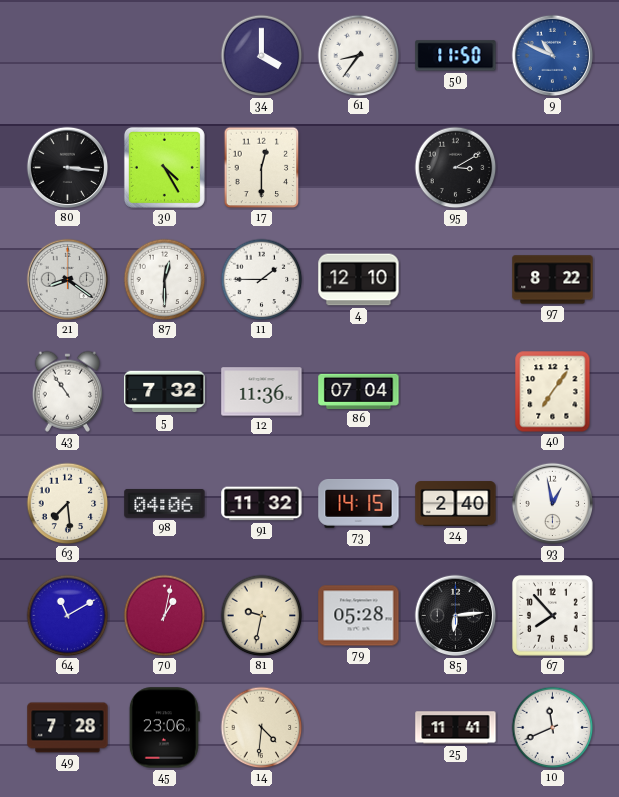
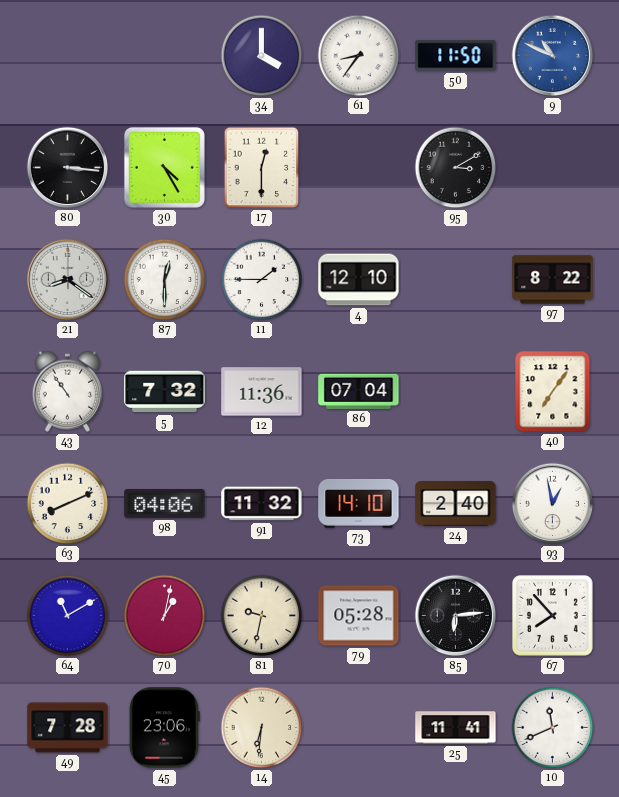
63: 7:29 -> 8:11
73: 14:15 -> 14:10
14: 4:31 -> 6:31
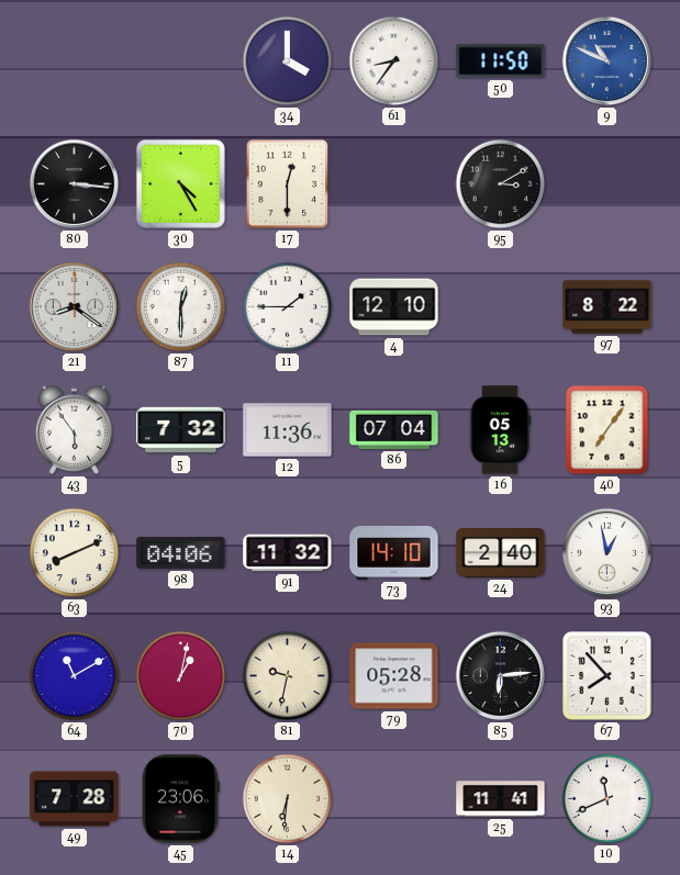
43: 10:54 -> 5:54
16: none -> 05:13
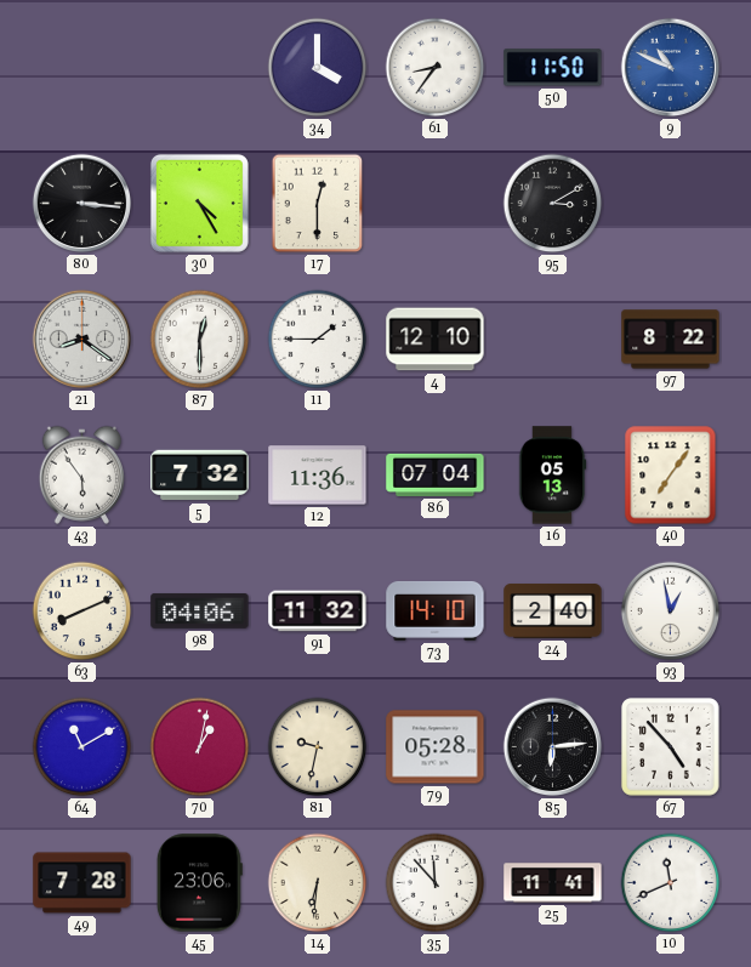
67: 7:53 -> 4:53
35: none -> 11:53
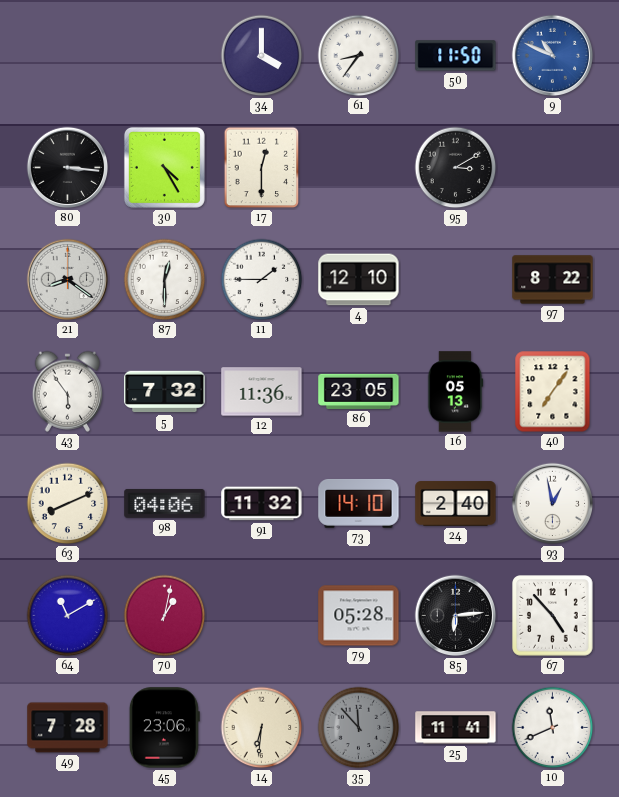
86: 07:04 -> 23:05
81: 9:32 -> none
35 dial: white -> grey
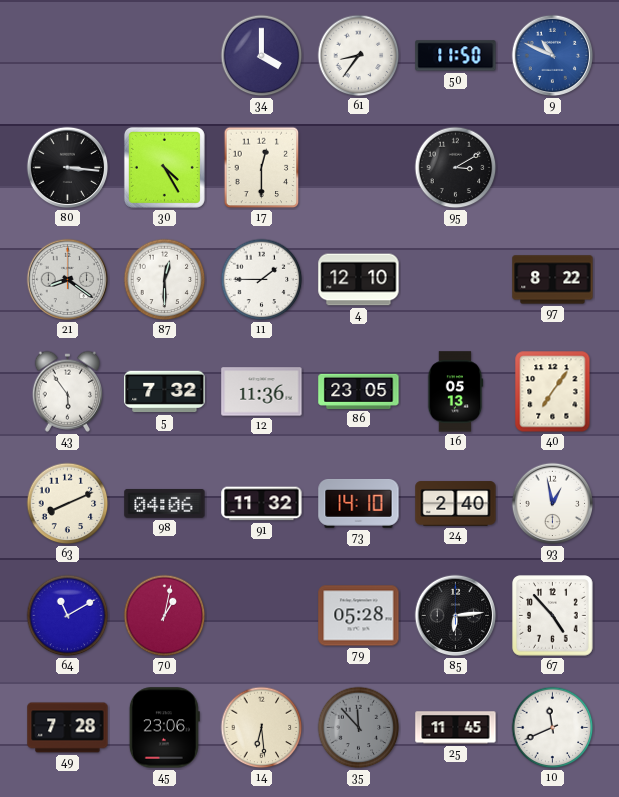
14: 6:31 -> 6:29
25: 11:41 -> 11:45
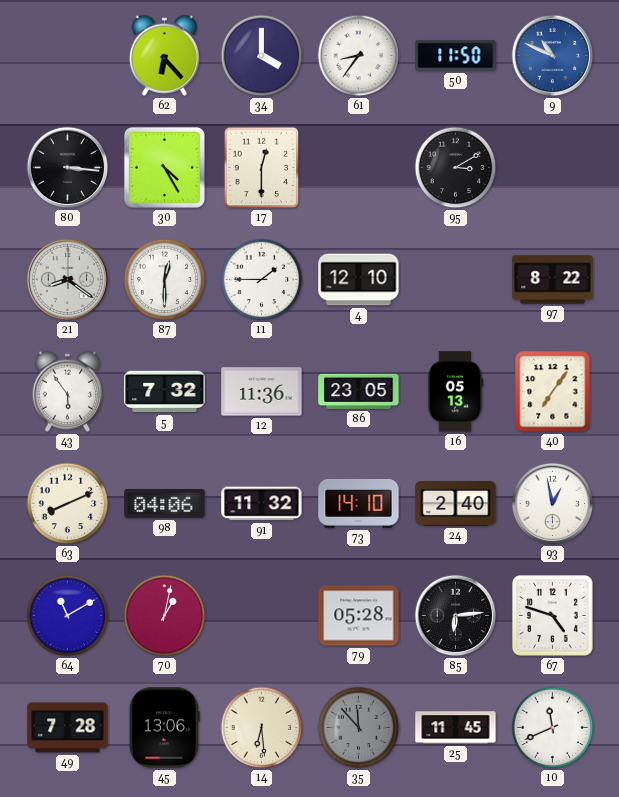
62: none -> 6:23
67: 4:53 -> 4:48
45: 23:06 -> 13:06
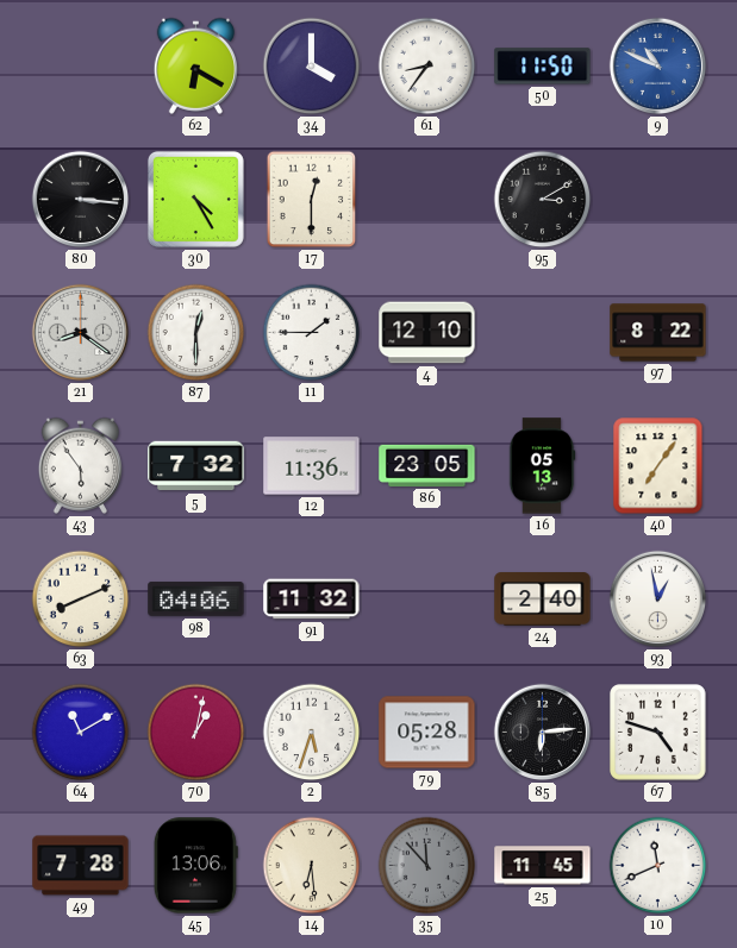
62: 6:23 -> 6:20
73: 14:10 -> none
2: none -> 5:33
